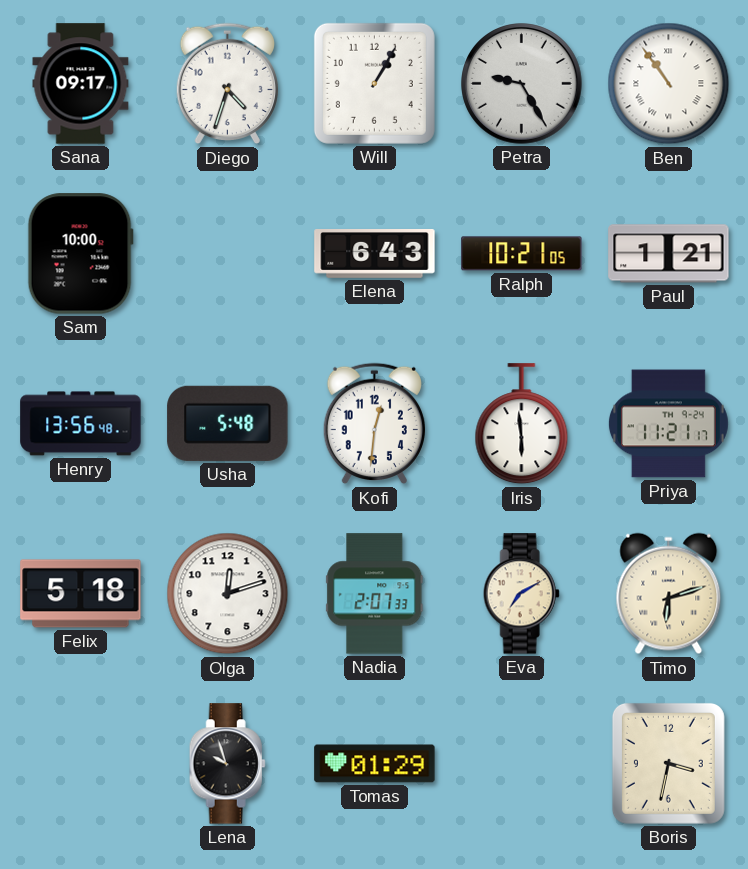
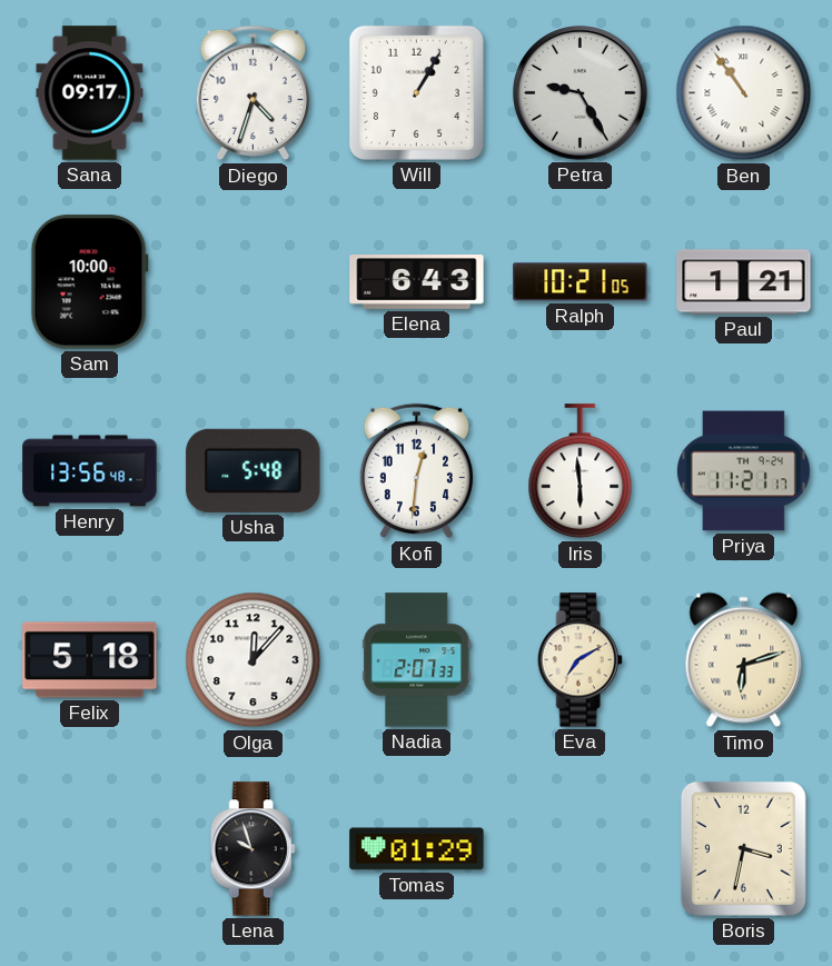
Olga: 12:12 -> 12:07
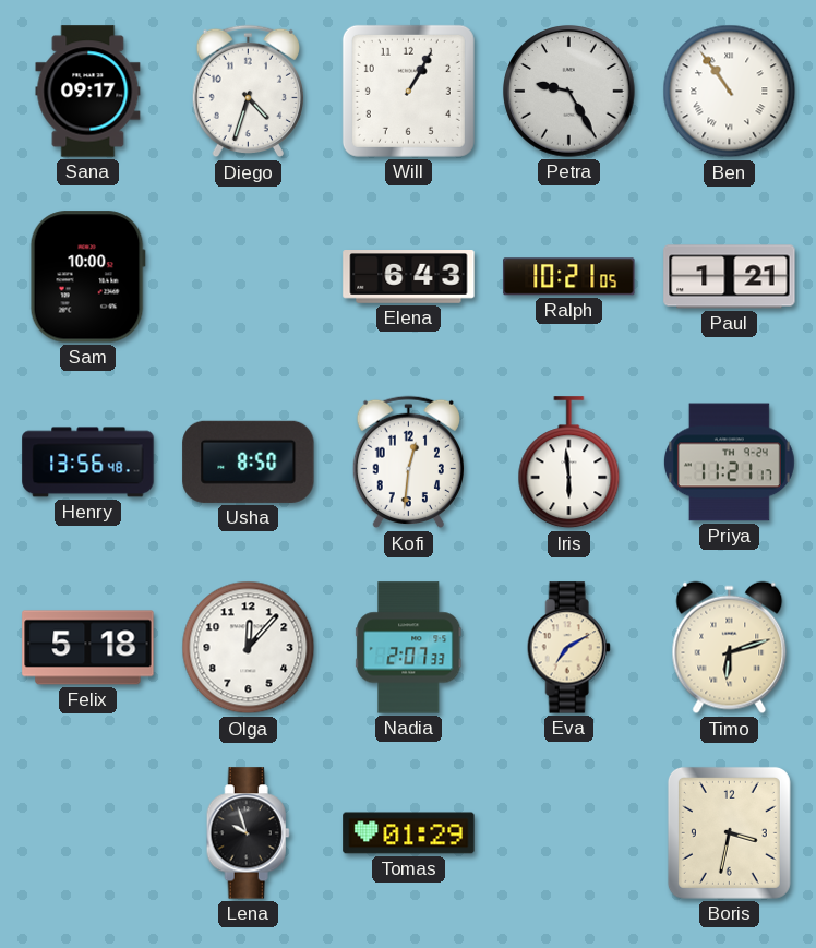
Usha: 5:48 -> 8:50
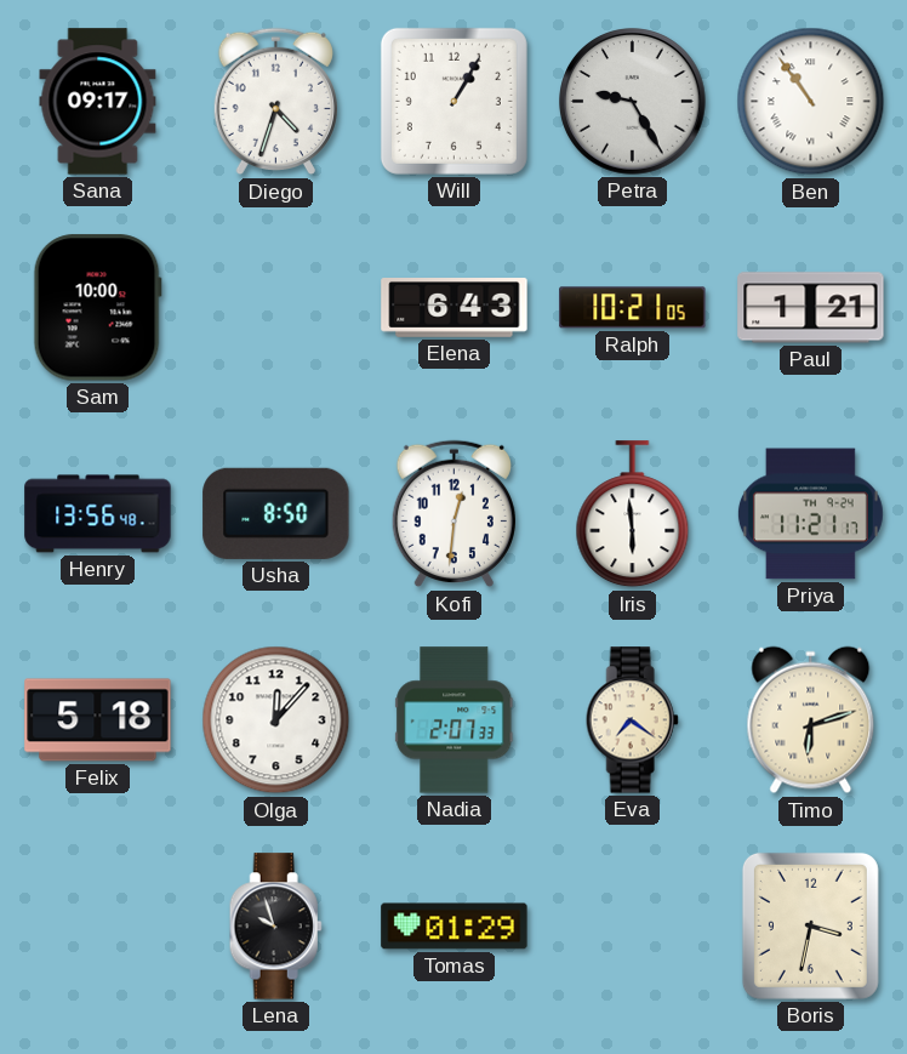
Eva: 7:10 -> 7:21
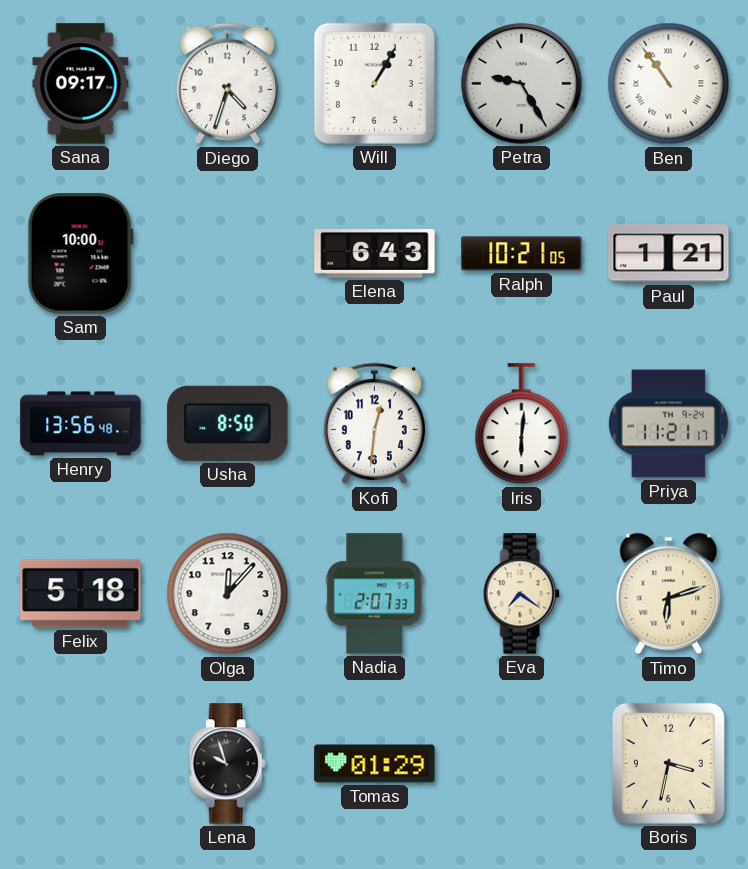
Iris: 5:59 -> 6:01
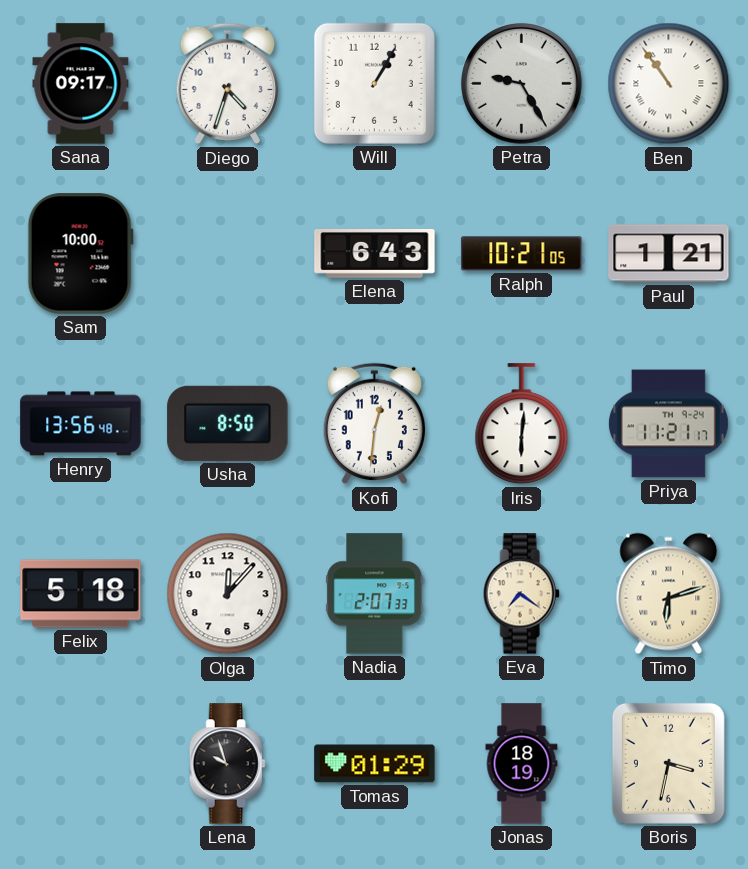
Jonas: none -> 18:19
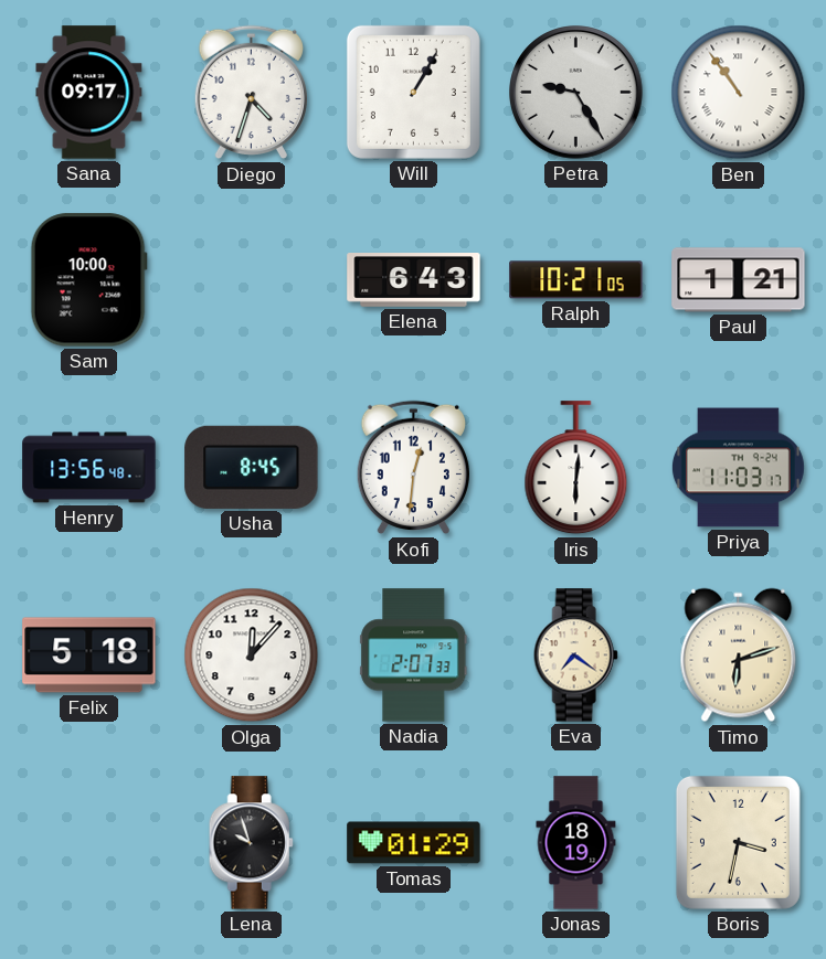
Usha: 8:50 -> 8:45
Priya: 11:21 -> 11:03
